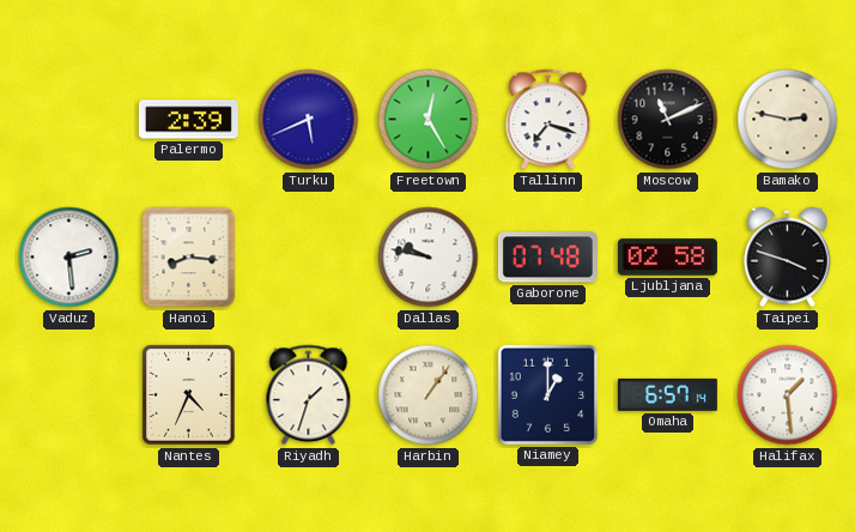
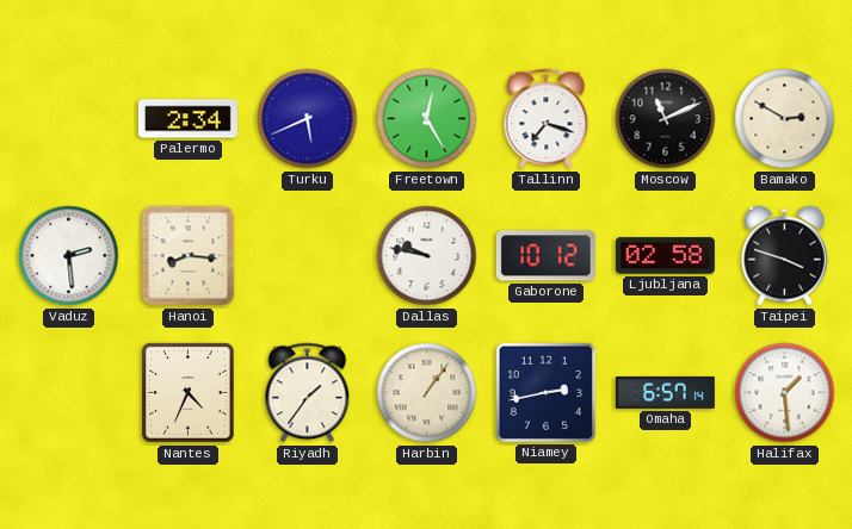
Palermo: 2:39 -> 2:34
Bamako: 2:47 -> 2:50
Gaborone: 07:48 -> 10:12
Riyadh: 1:33 -> 1:36
Niamey: 1:00 -> 2:43
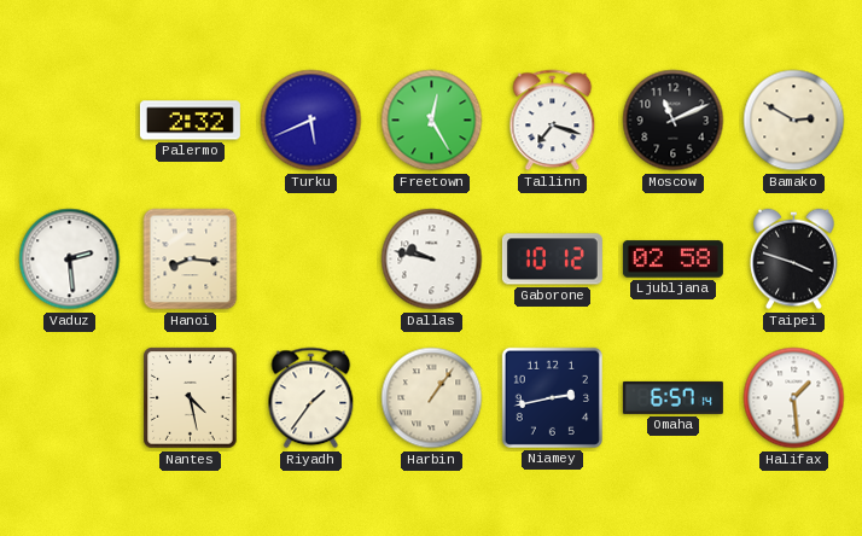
Palermo: 2:34 -> 2:32
Nantes: 4:34 -> 4:28
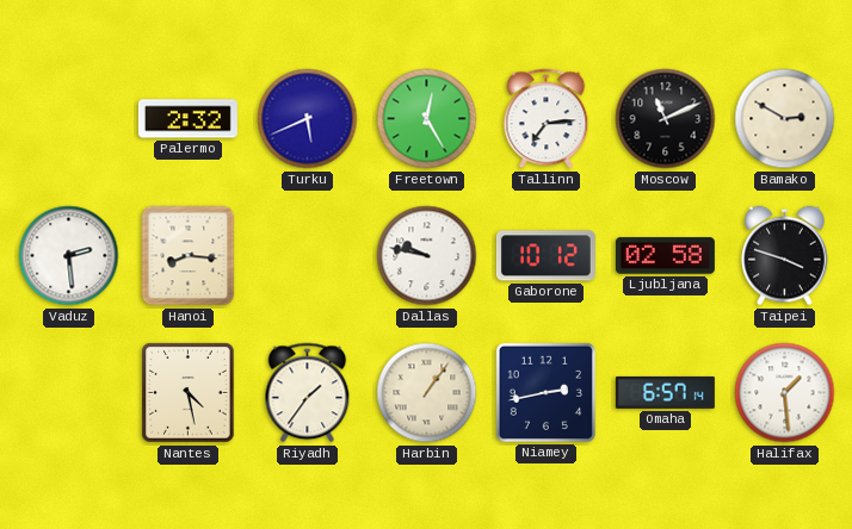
Tallinn: 7:18 -> 7:14
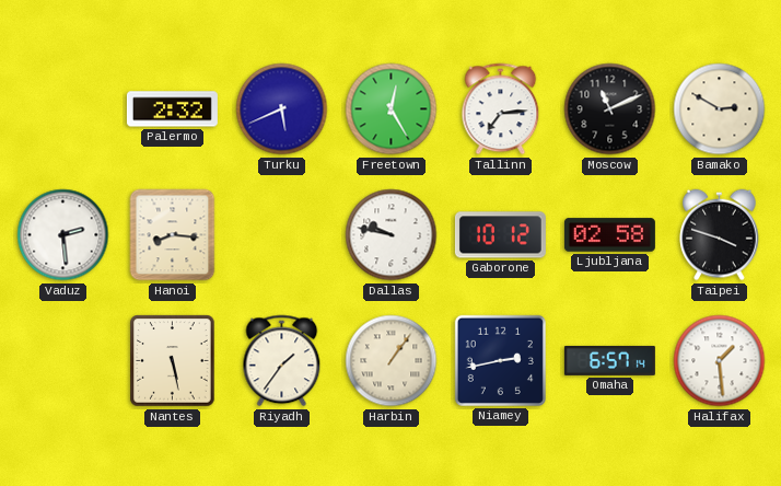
Nantes: 4:28 -> 5:28
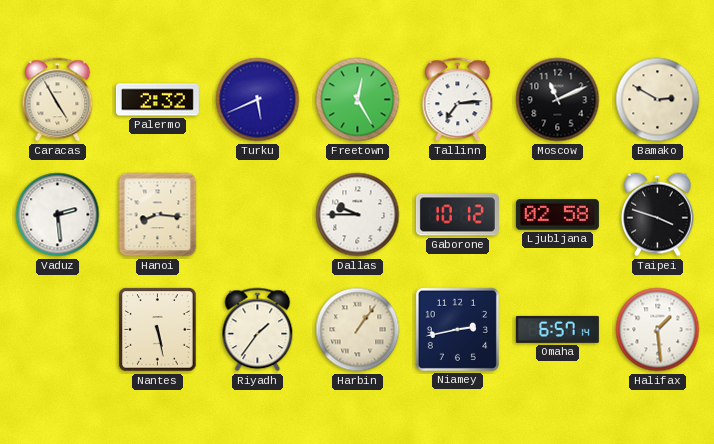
Caracas: none -> 4:55
Dallas: 9:47 -> 9:45
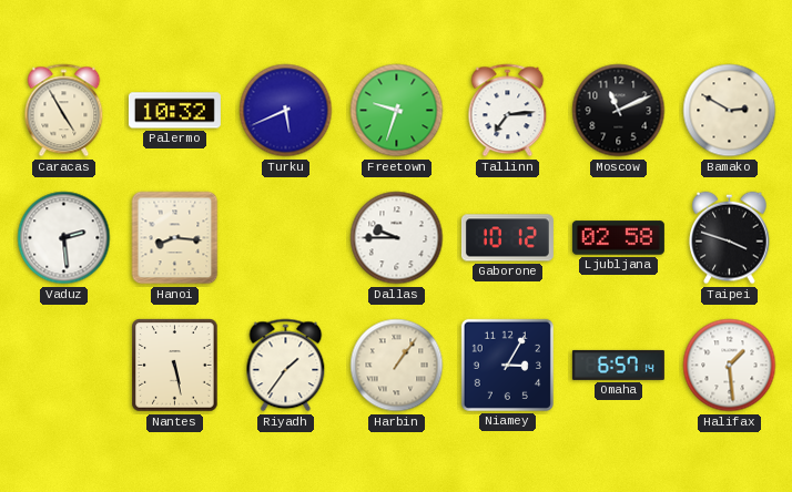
Palermo: 2:32 -> 10:32
Freetown: 12:25 -> 9:33
Niamey: 2:43 -> 3:05
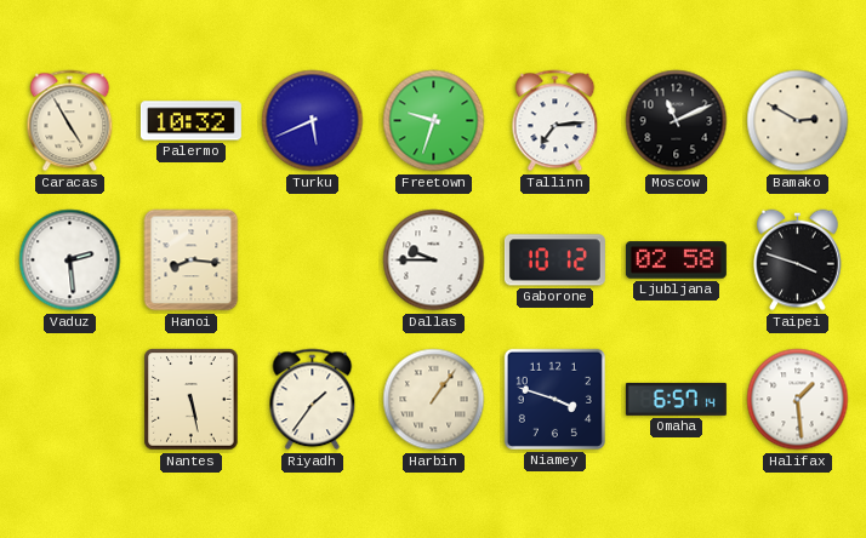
Niamey: 3:05 -> 3:48
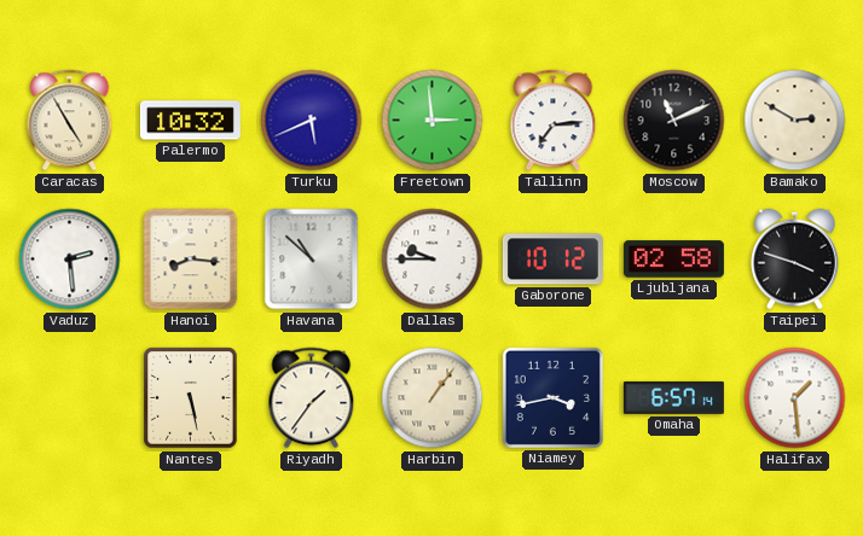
Freetown: 9:33 -> 2:59
Havana: none -> 10:52
Niamey: 3:48 -> 3:43
